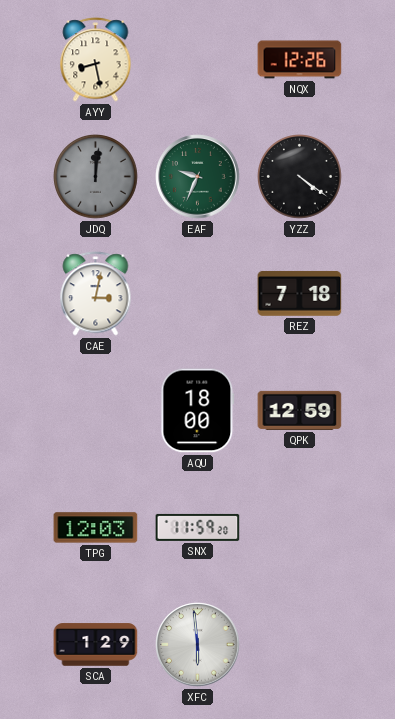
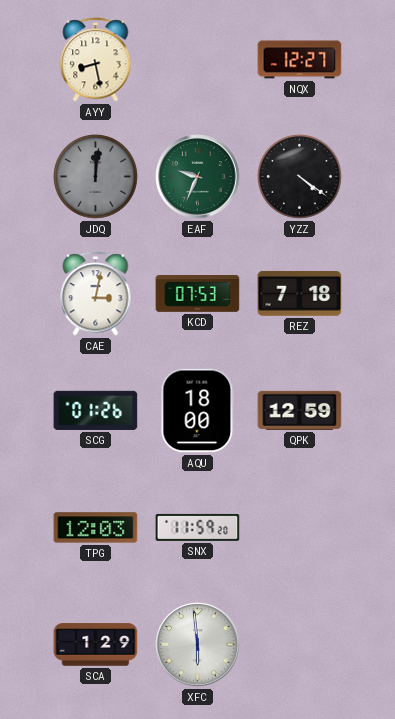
NQX: 12:26 -> 12:27
KCD: none -> 07:53
SCG: none -> 01:26
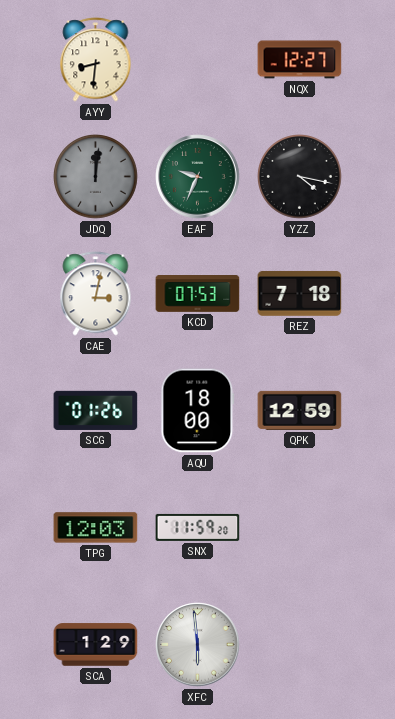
AYY: 8:28 -> 8:31
YZZ: 4:21 -> 4:17
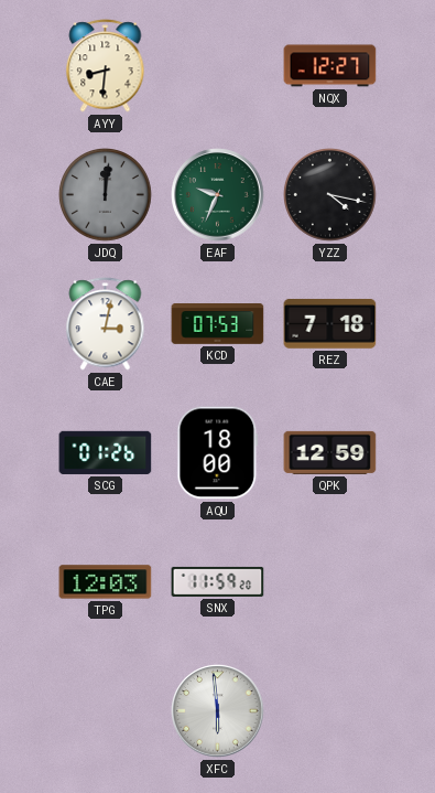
SCA: 1:29 -> none
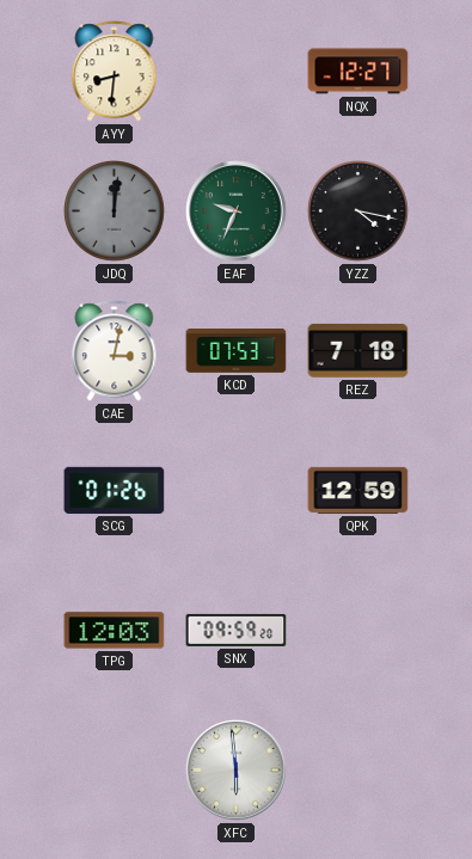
AQU: 18:00 -> none
SNX: 11:59 -> 09:59
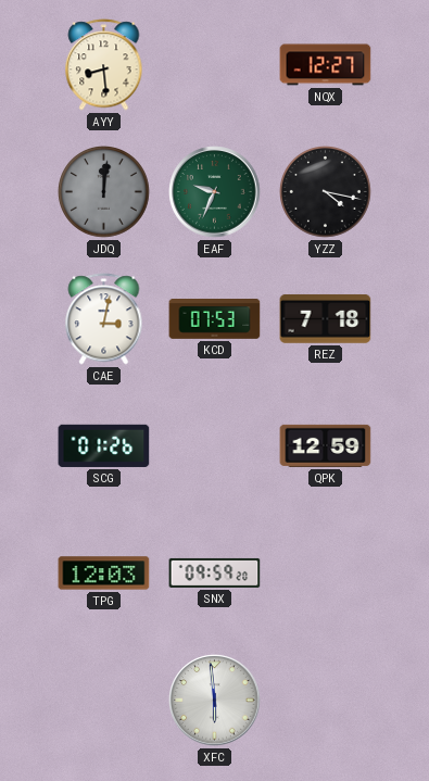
AYY: 8:31 -> 8:29
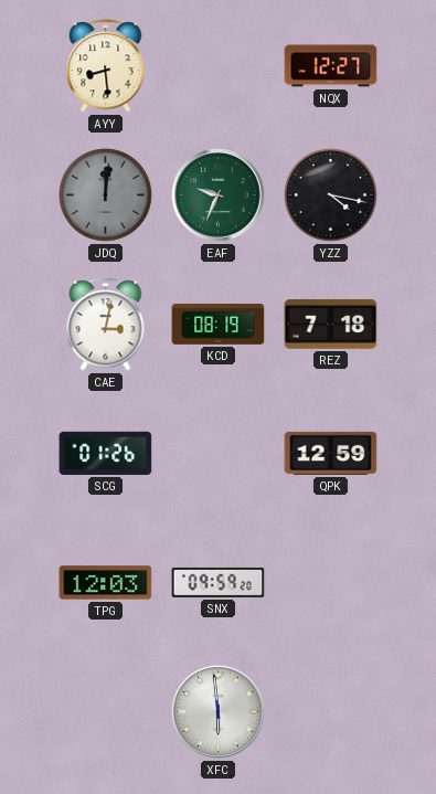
KCD: 07:53 -> 08:19
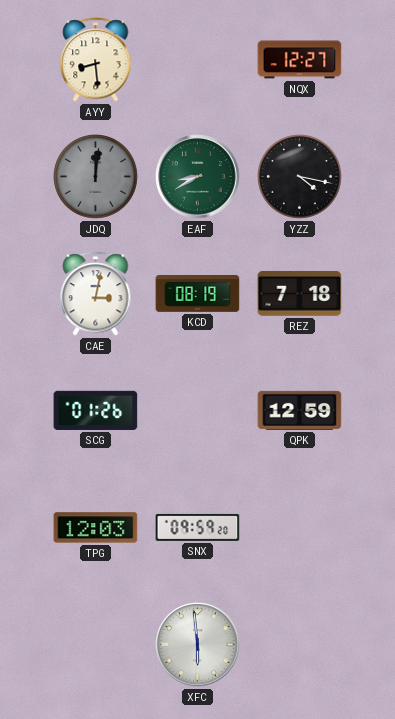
EAF: 9:34 -> 8:40
